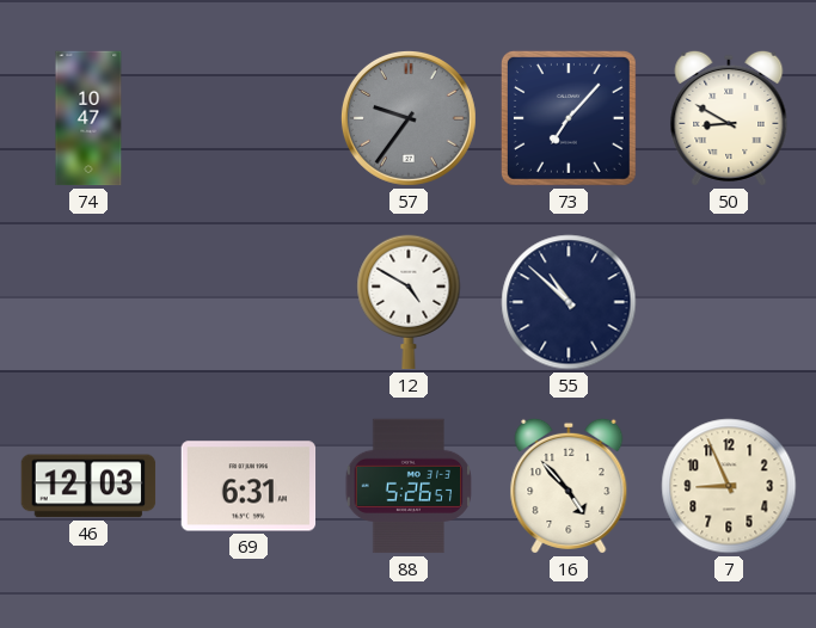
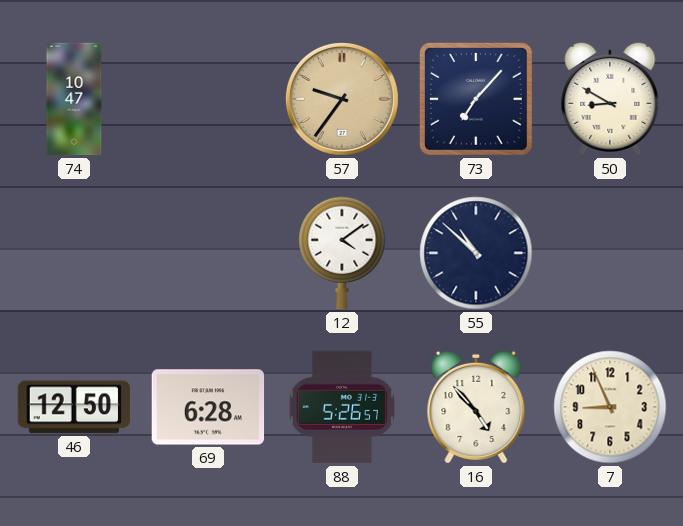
57 dial: grey -> champagne
12: 4:50 -> 4:09
46: 12:03 -> 12:50
69: 6:31 -> 6:28
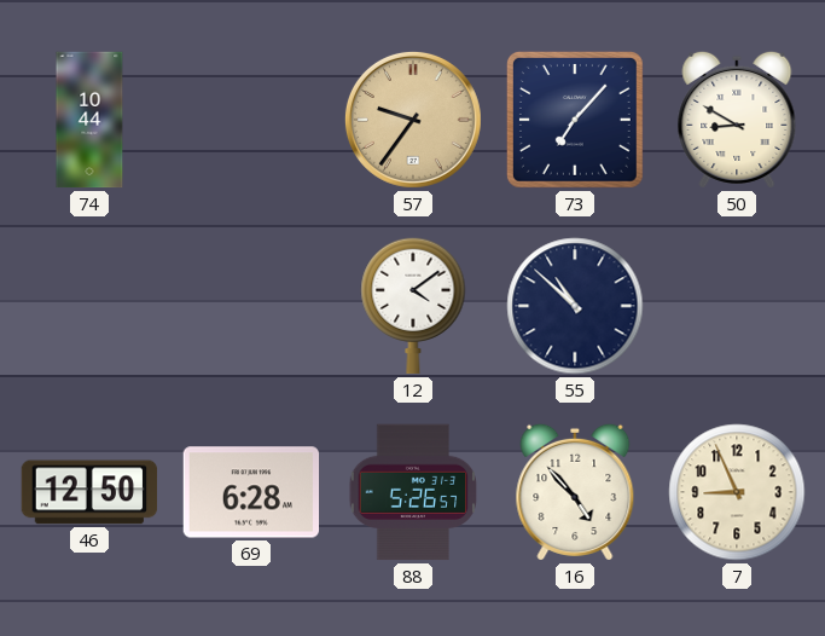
74: 10:47 -> 10:44
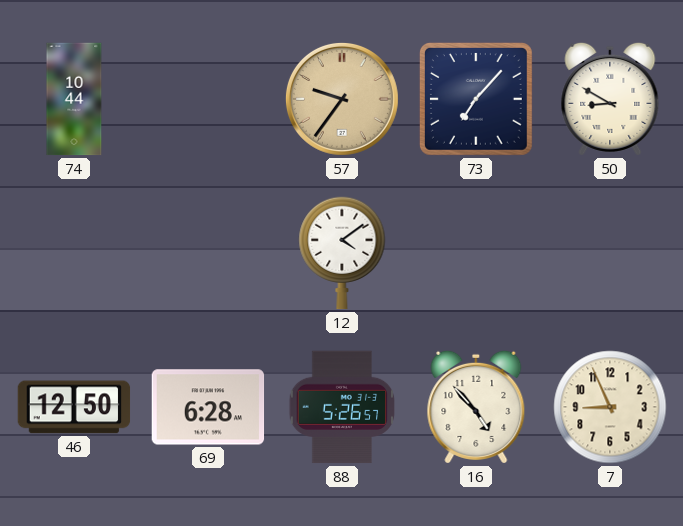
55: 10:52 -> none
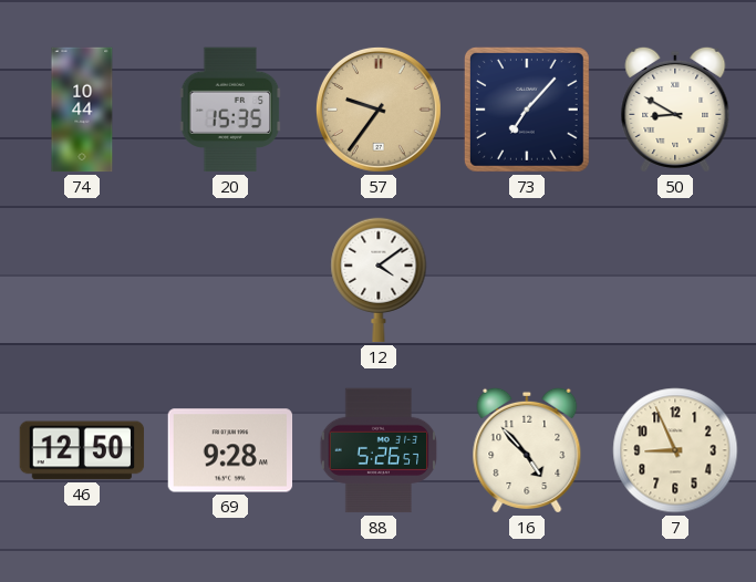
20: none -> 15:35
69: 6:28 -> 9:28
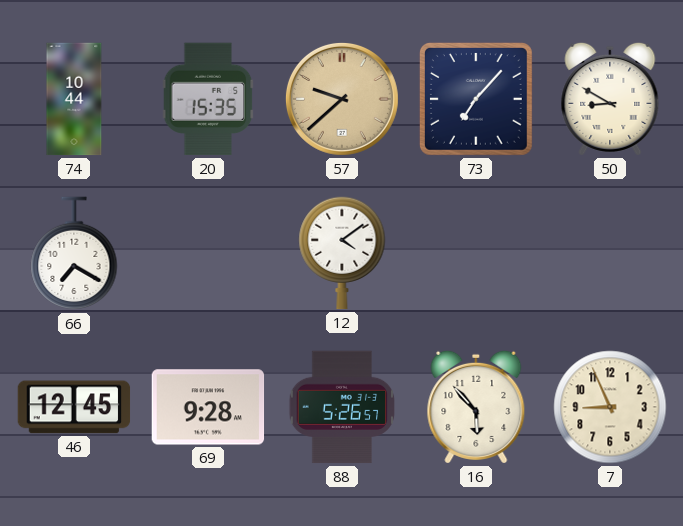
57: 9:36 -> 9:38
66: none -> 7:20
46: 12:50 -> 12:45
16: 4:53 -> 5:53
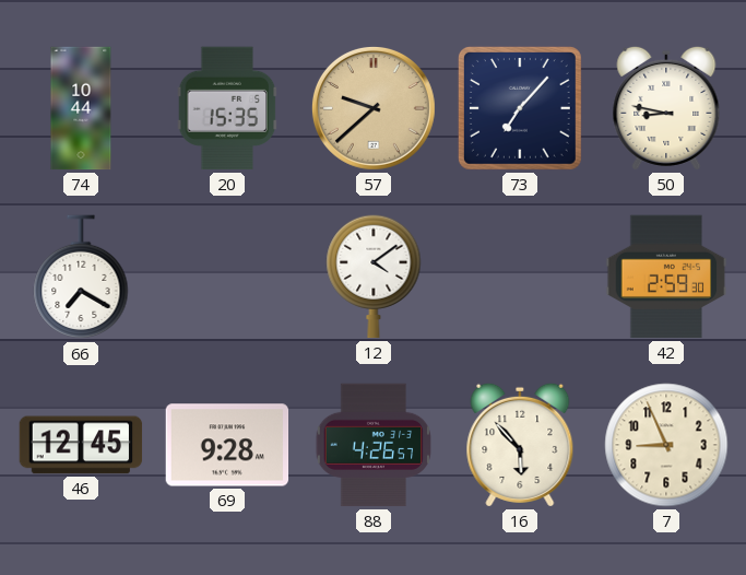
50: 8:50 -> 8:47
42: none -> 2:59
88: 5:26 -> 4:26
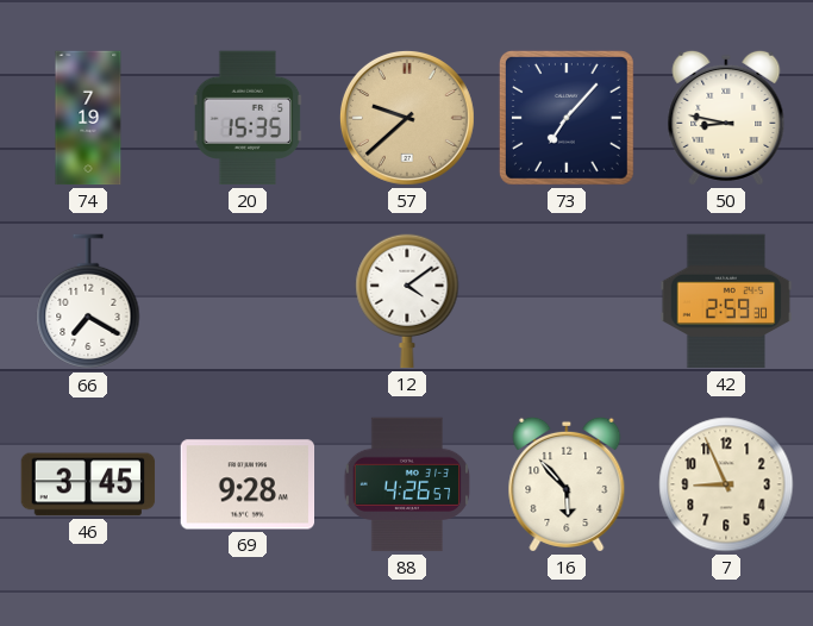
74: 10:44 -> 7:19
46: 12:45 -> 3:45
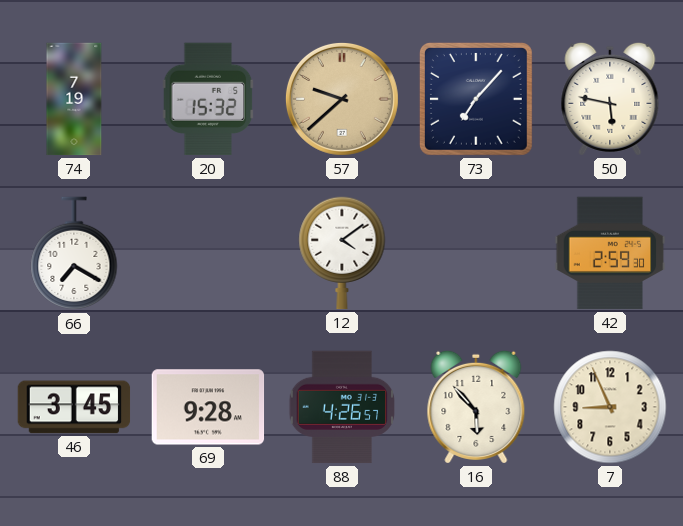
20: 15:35 -> 15:32
50: 8:47 -> 5:47
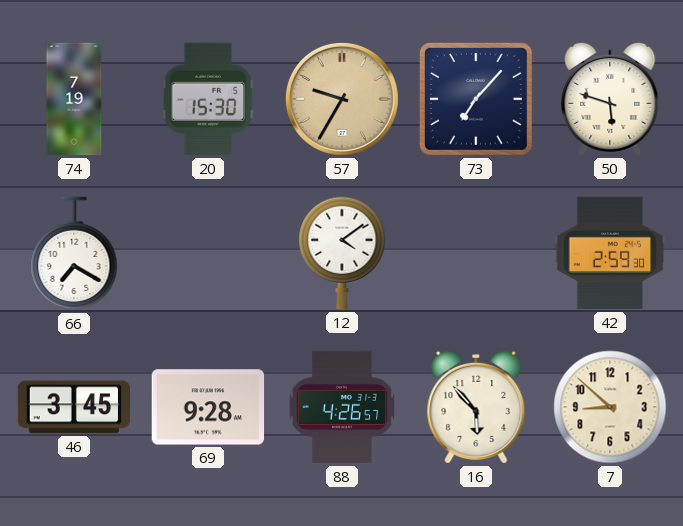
20: 15:32 -> 15:30
57: 9:38 -> 9:35
50: 5:47 -> 5:48
7: 8:56 -> 8:52
